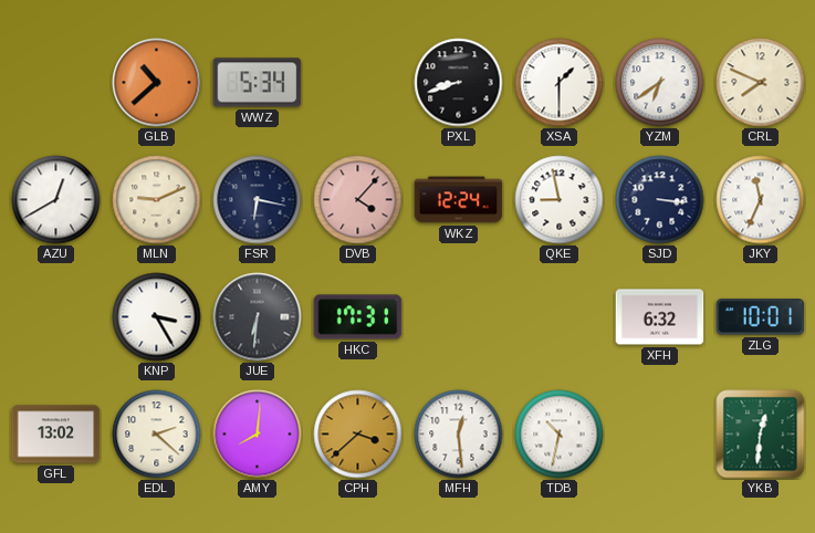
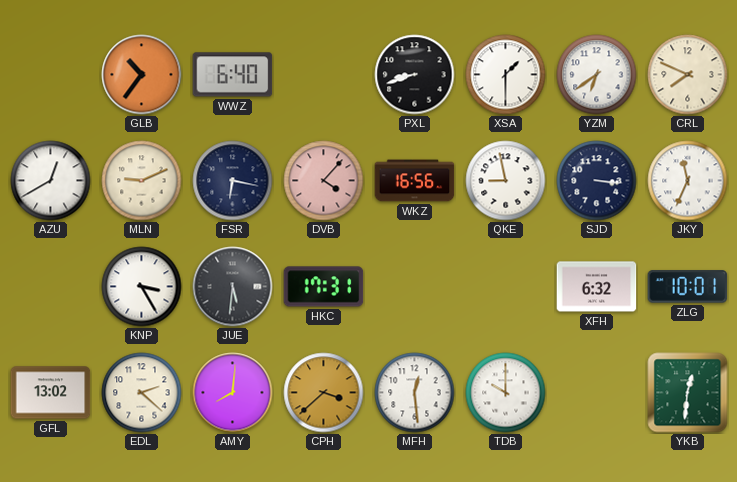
GLB: 10:38 -> 10:36
WWZ: 5:34 -> 6:40
WKZ: 12:24 -> 16:56
JUE: 6:31 -> 5:31
TDB: 10:32 -> 10:00
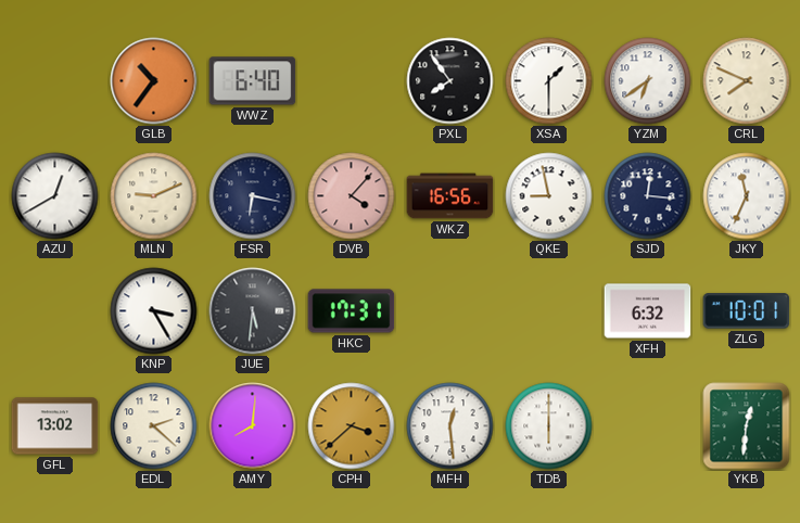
PXL: 8:42 -> 7:54
SJD: 3:16 -> 12:16
TDB: 10:00 -> 6:00
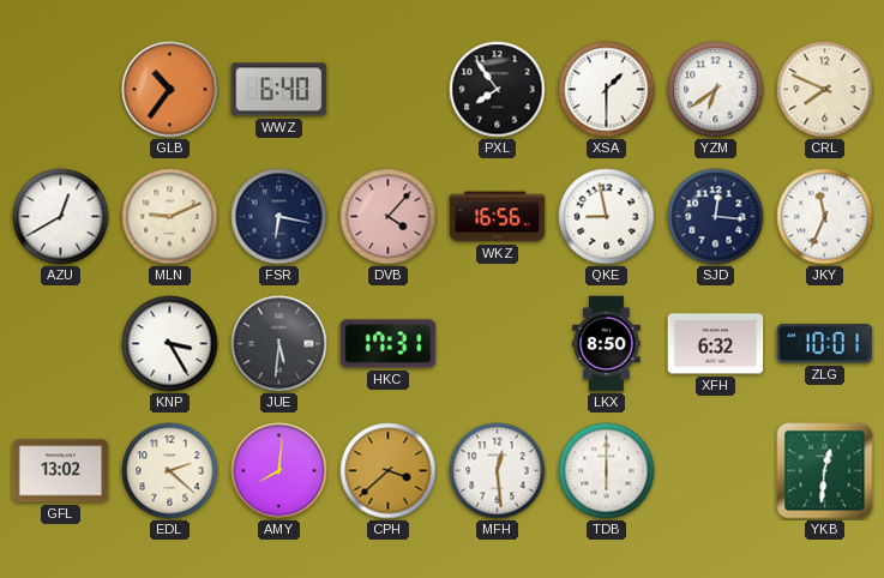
LKX: none -> 8:50
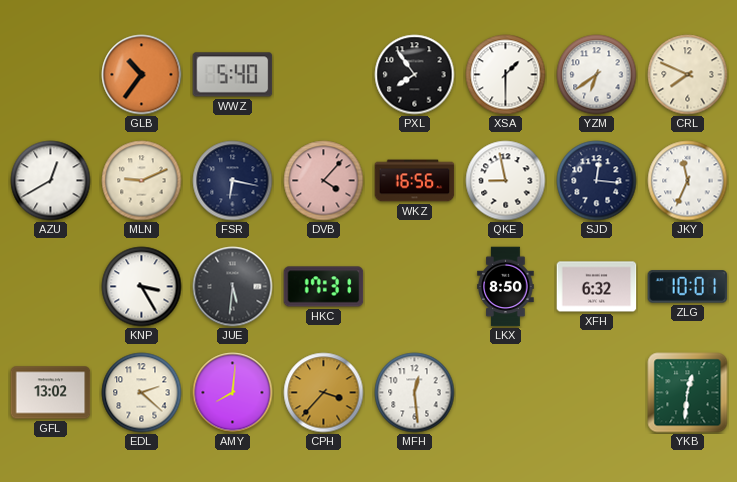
WWZ: 6:40 -> 5:40
CPH: 3:38 -> 3:37
TDB: 6:00 -> none
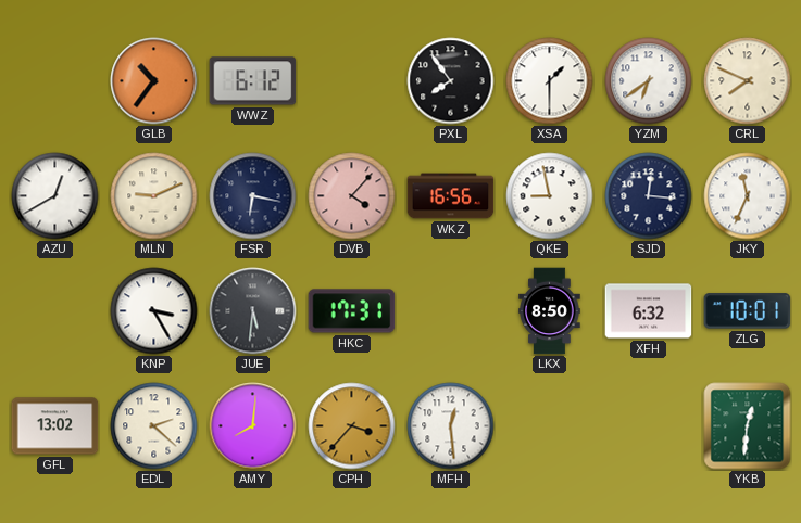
WWZ: 5:40 -> 6:12
